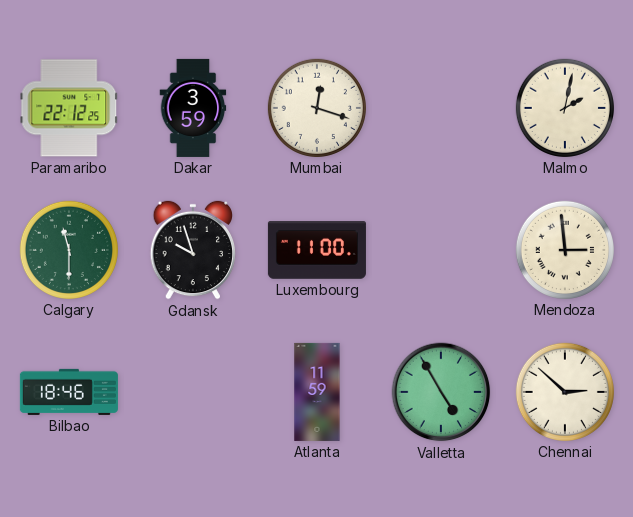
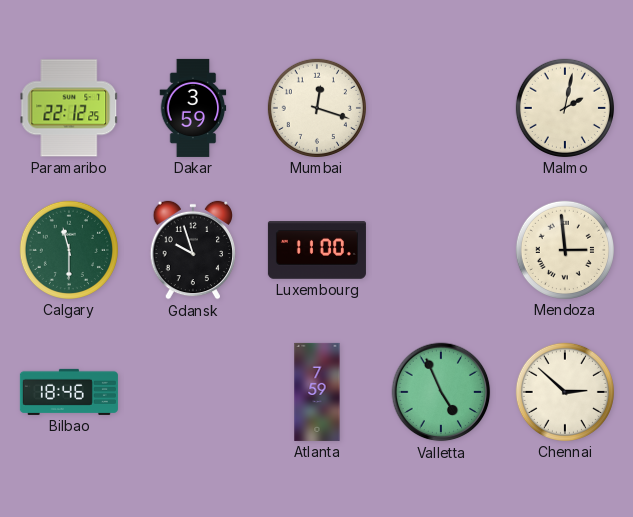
Atlanta: 11:59 -> 7:59
Valletta: 4:55 -> 4:56
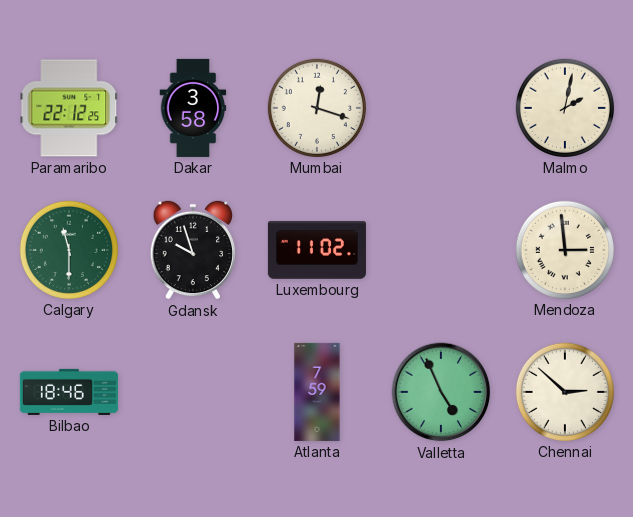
Dakar: 3:59 -> 3:58
Luxembourg: 11:00 -> 11:02
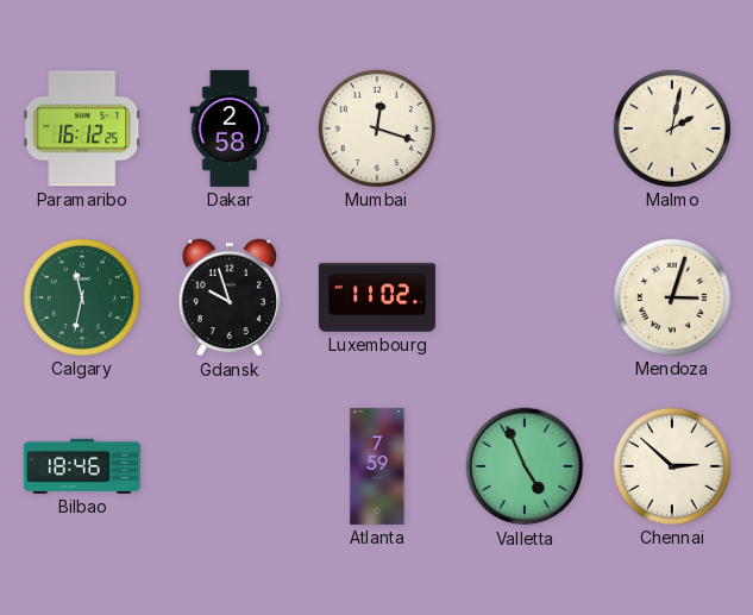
Paramaribo: 22:12 -> 16:12
Dakar: 3:58 -> 2:58
Calgary: 11:30 -> 11:32
Mendoza: 2:59 -> 3:03
